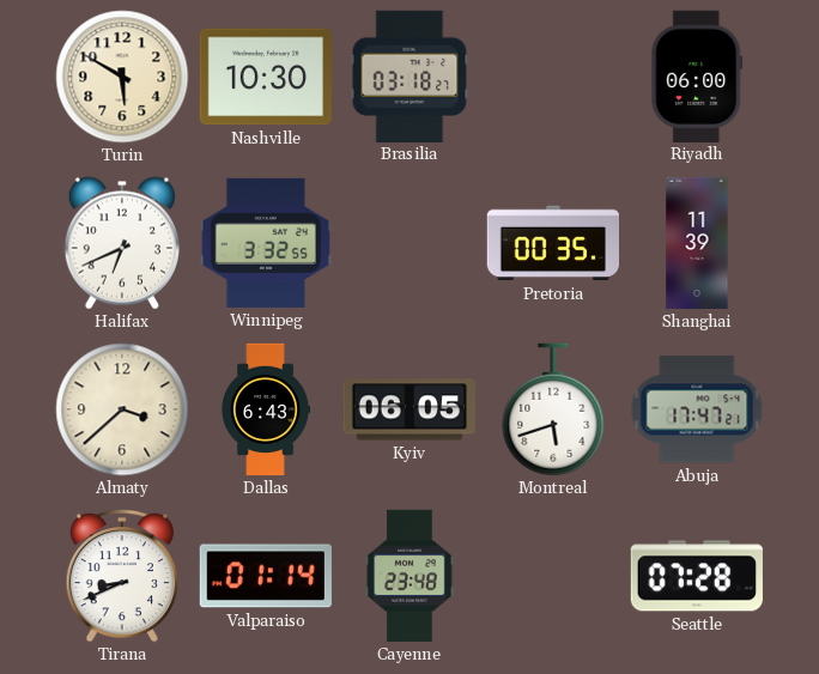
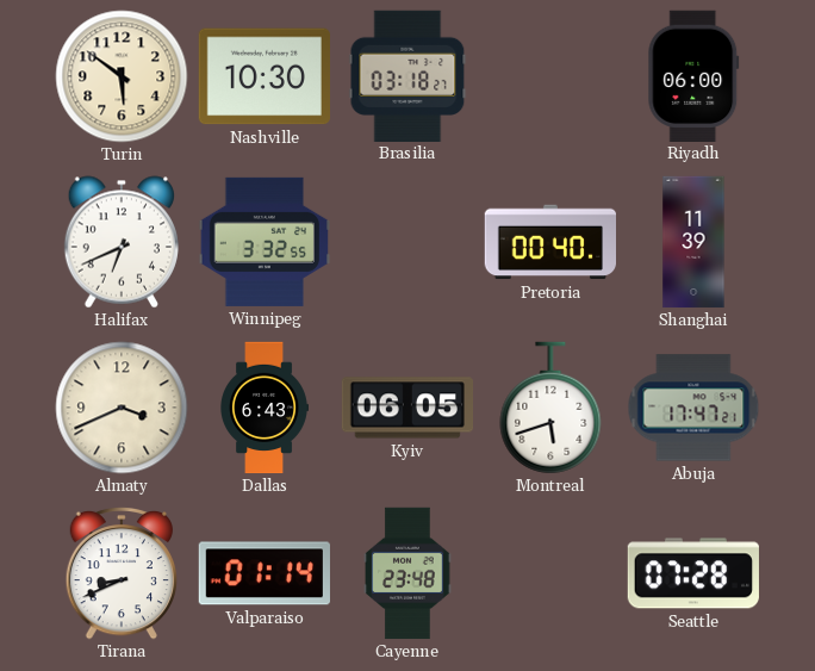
Turin: 5:50 -> 5:51
Pretoria: 00:35 -> 00:40
Almaty: 3:38 -> 3:41
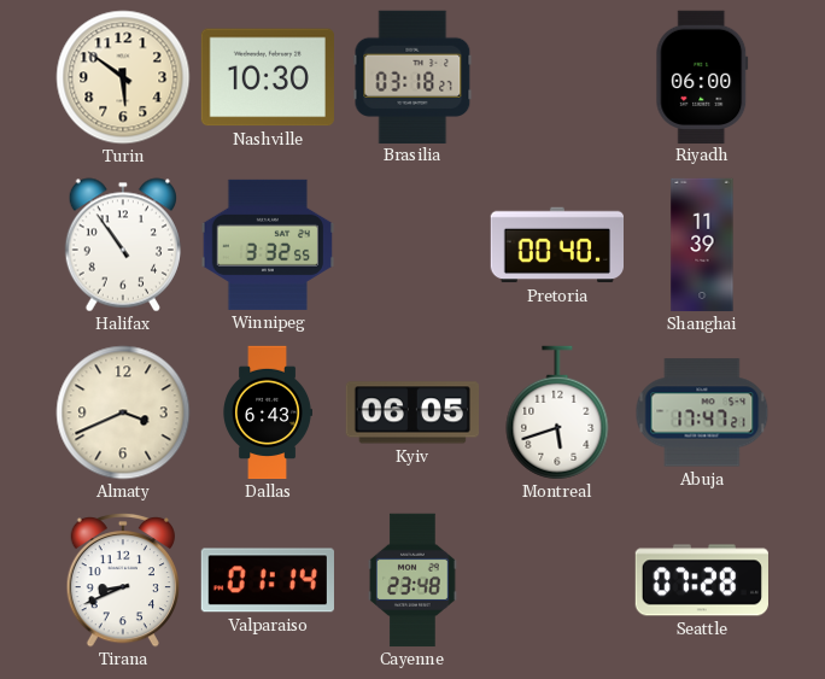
Halifax: 6:41 -> 10:54
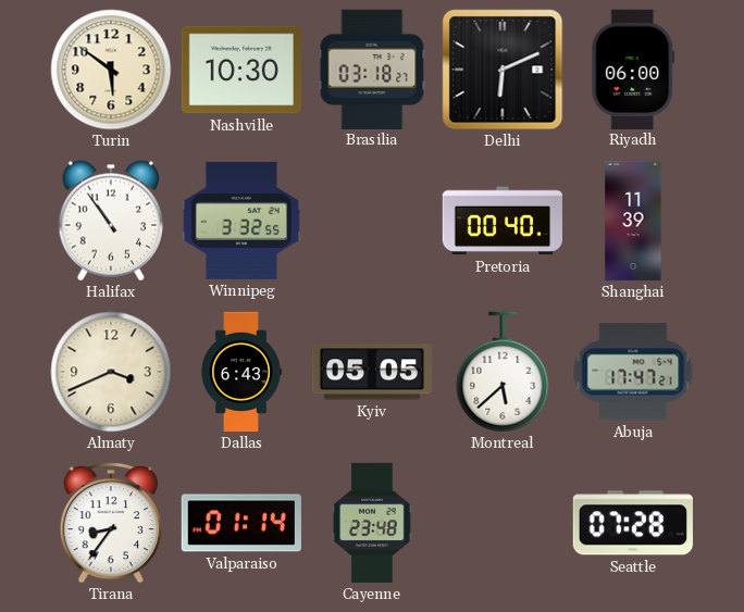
Delhi: none -> 6:11
Kyiv: 06:05 -> 05:05
Montreal: 5:42 -> 5:38
Tirana: 8:41 -> 8:36
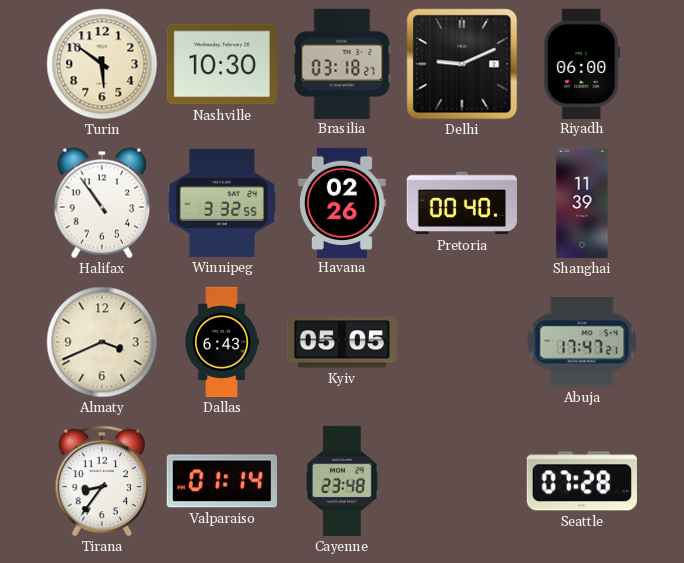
Delhi: 6:11 -> 9:11
Havana: none -> 02:26
Montreal: 5:38 -> none
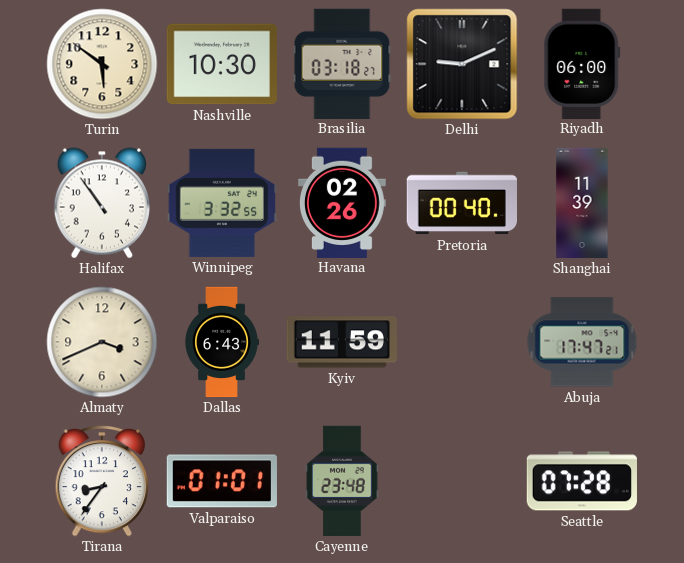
Kyiv: 05:05 -> 11:59
Valparaiso: 01:14 -> 01:01
